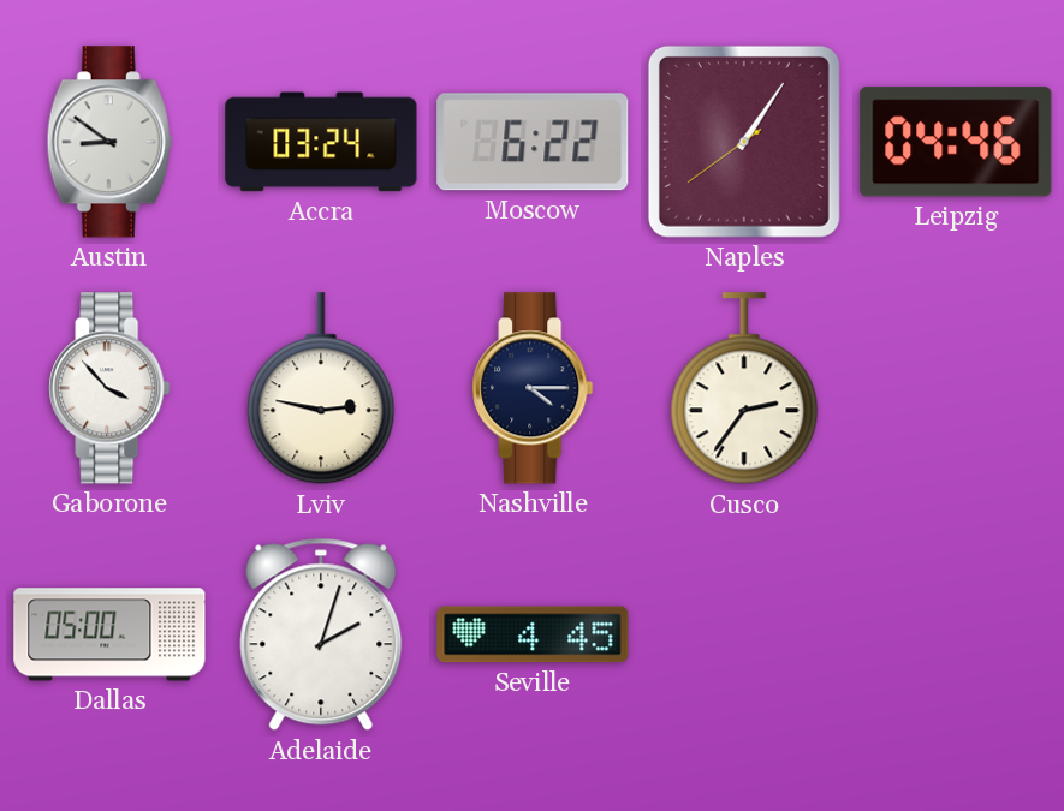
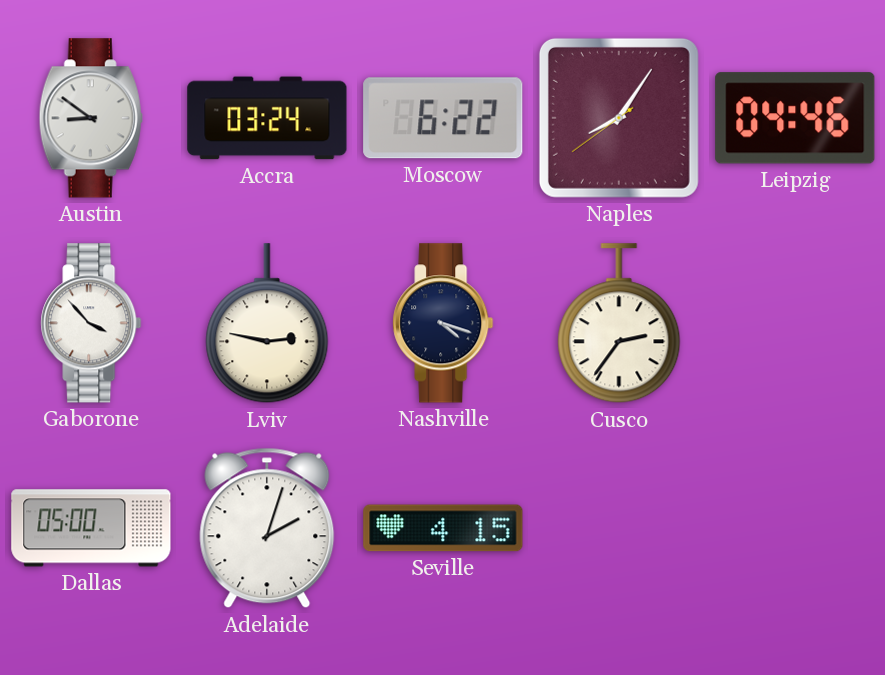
Naples: 1:05 -> 8:05
Nashville: 4:15 -> 4:18
Seville: 4:45 -> 4:15
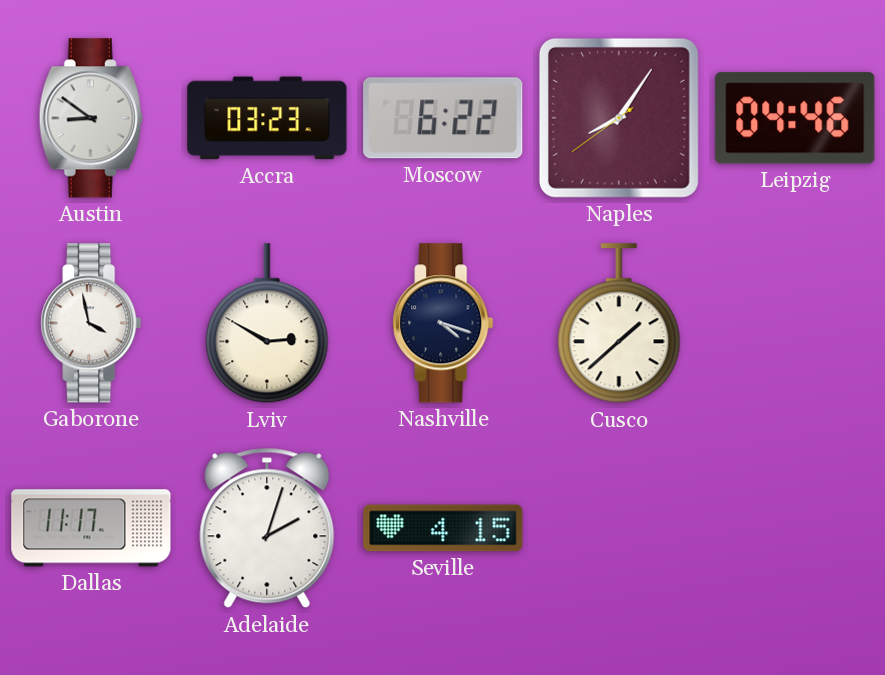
Accra: 03:24 -> 03:23
Gaborone: 3:53 -> 3:58
Lviv: 2:47 -> 2:50
Cusco: 2:36 -> 1:38
Dallas: 05:00 -> 11:17
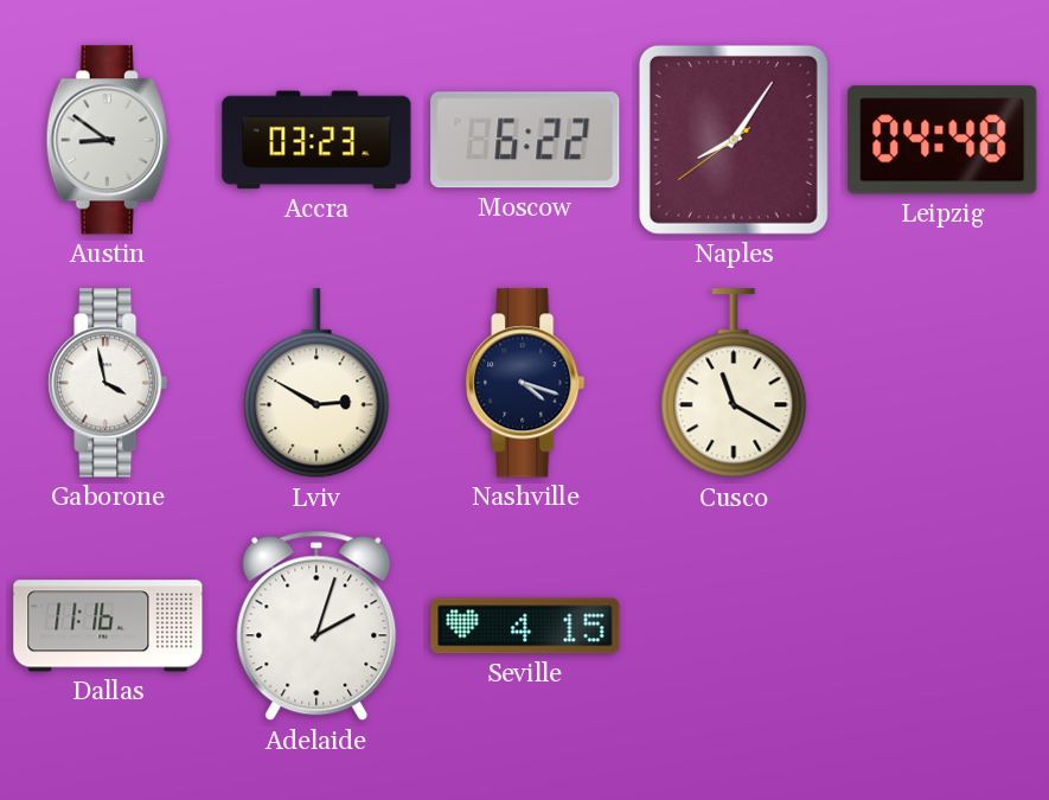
Leipzig: 04:46 -> 04:48
Cusco: 1:38 -> 11:20
Dallas: 11:17 -> 11:16
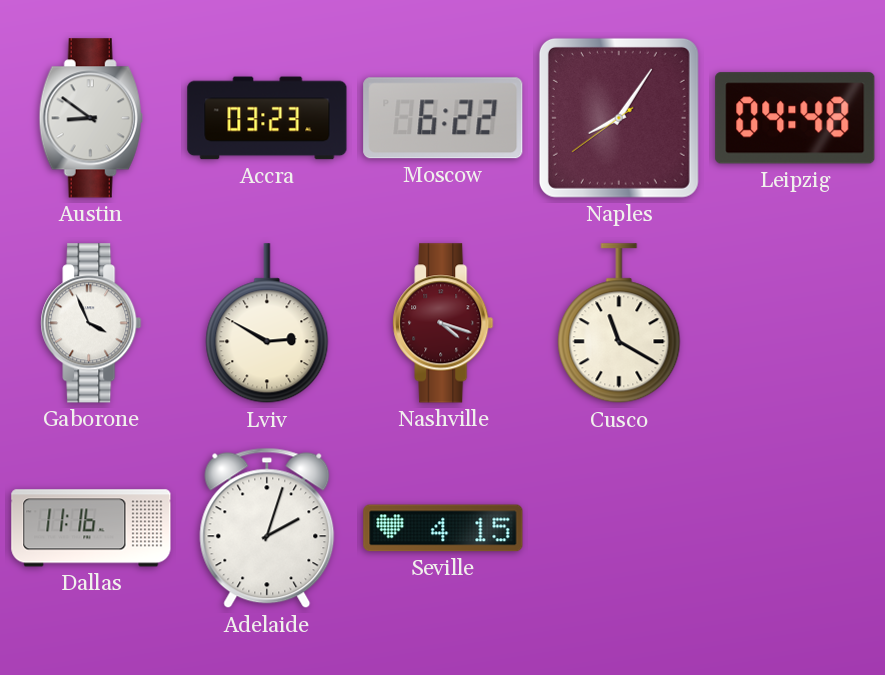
Gaborone: 3:58 -> 3:56
Nashville dial: navy -> burgundy
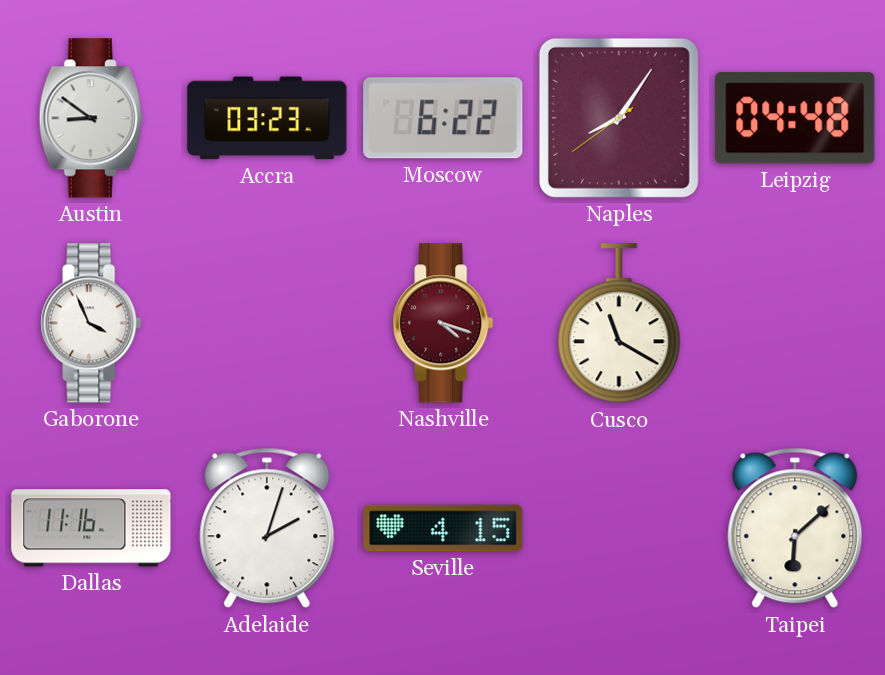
Lviv: 2:50 -> none
Taipei: none -> 6:08
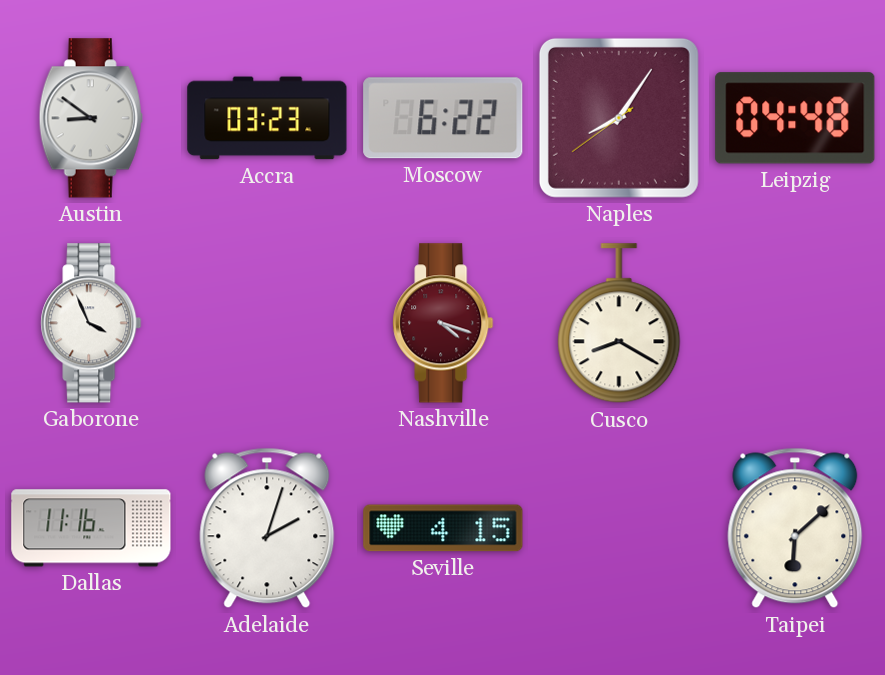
Cusco: 11:20 -> 8:20
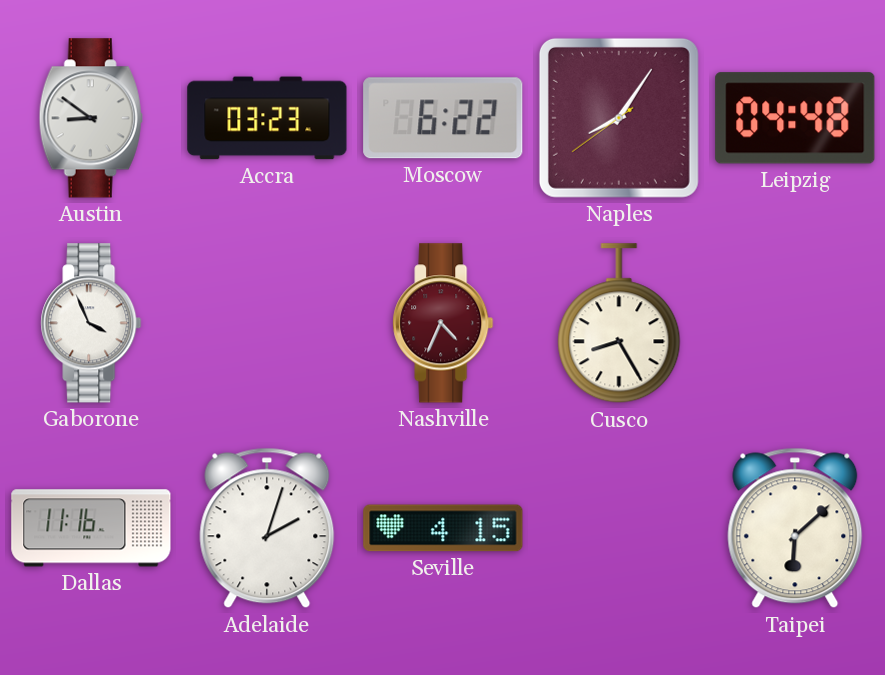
Nashville: 4:18 -> 4:34
Cusco: 8:20 -> 8:25
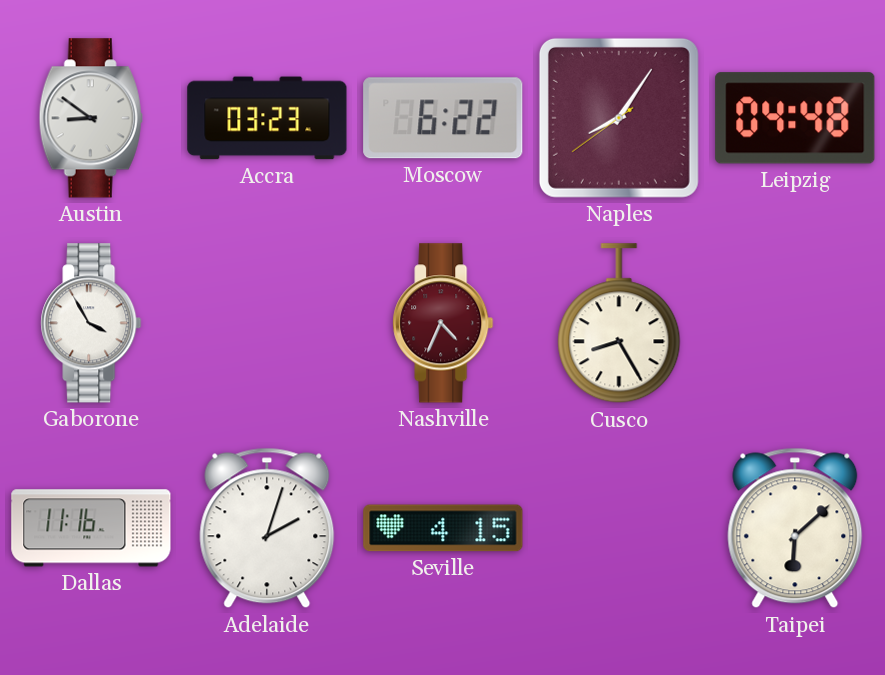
Gaborone: 3:56 -> 3:55
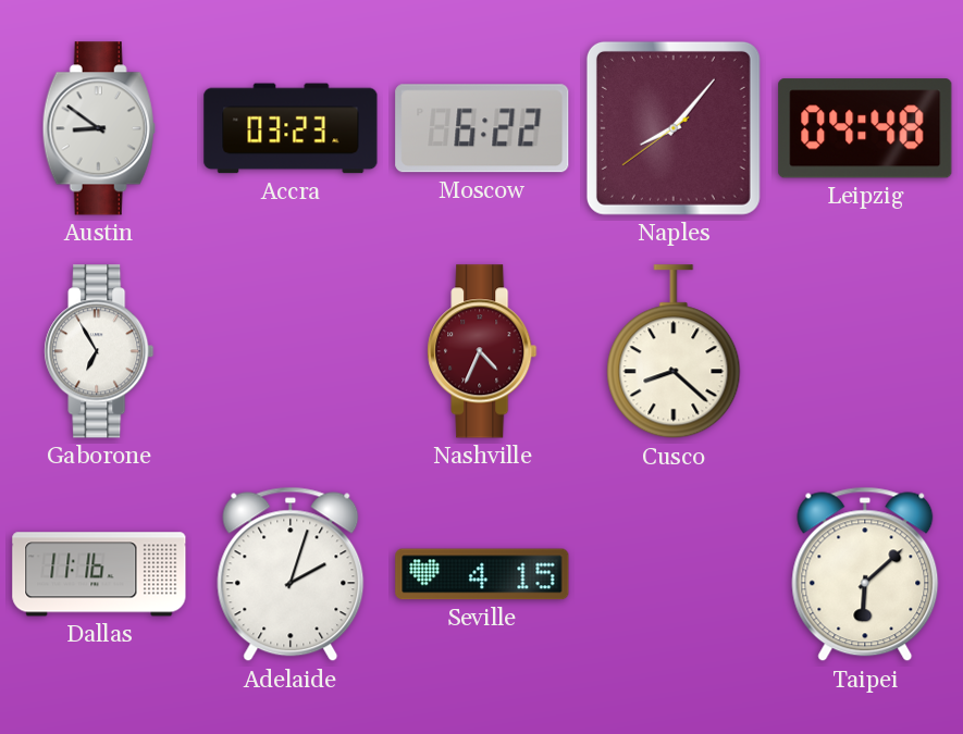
Naples: 8:05 -> 8:06
Gaborone: 3:55 -> 6:55
Cusco: 8:25 -> 8:22
